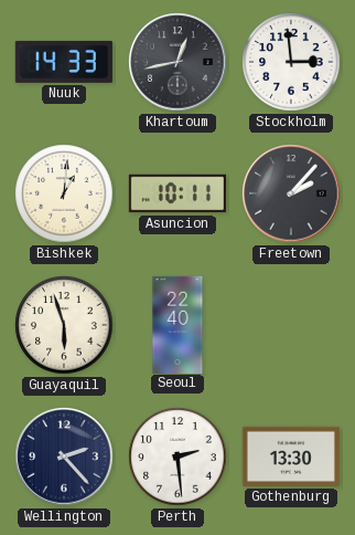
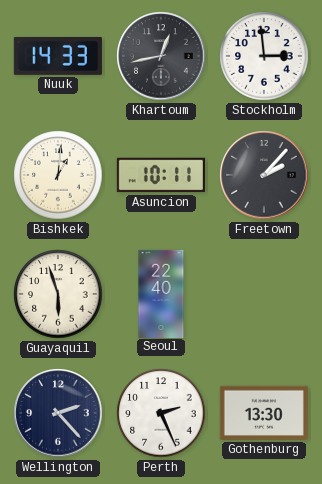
Perth: 2:29 -> 2:26
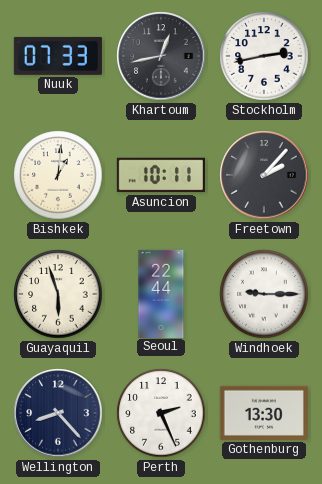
Nuuk: 14:33 -> 07:33
Stockholm: 2:59 -> 2:43
Seoul: 22:40 -> 22:44
Windhoek: none -> 9:15
Wellington: 2:23 -> 8:23
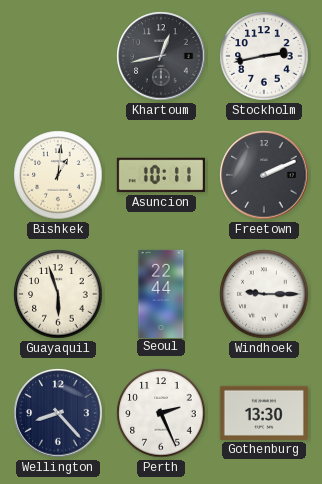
Nuuk: 07:33 -> none
Freetown: 2:07 -> 2:11
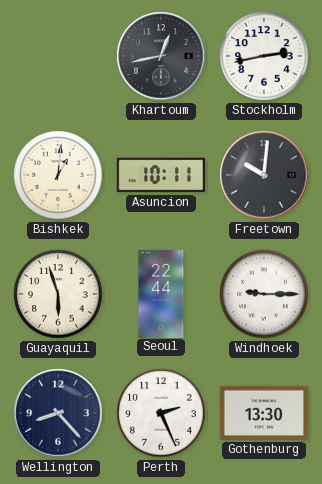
Freetown: 2:11 -> 10:01
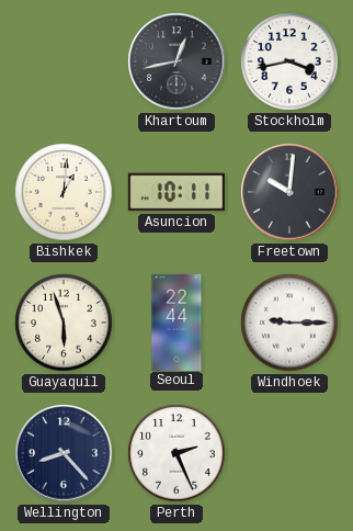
Stockholm: 2:43 -> 3:43
Gothenburg: 13:30 -> none
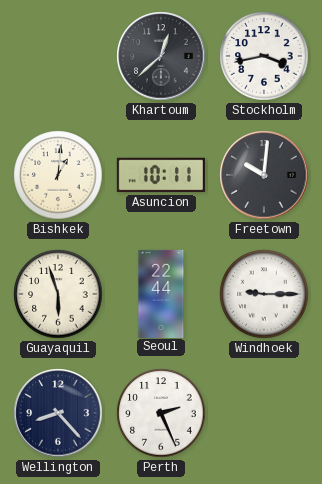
Khartoum: 12:43 -> 12:38
